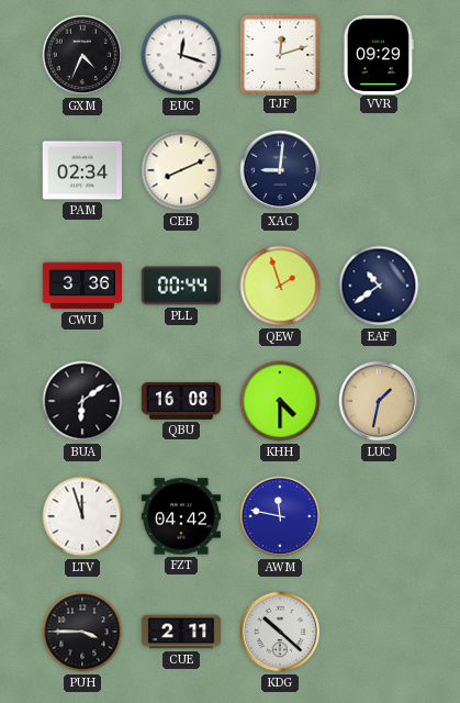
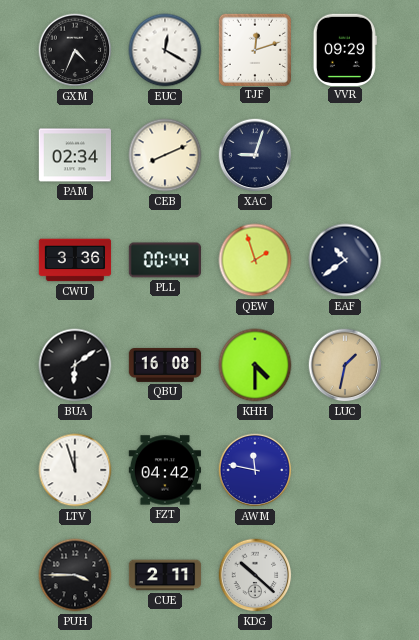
EUC: 12:18 -> 12:20
XAC: 9:01 -> 9:03
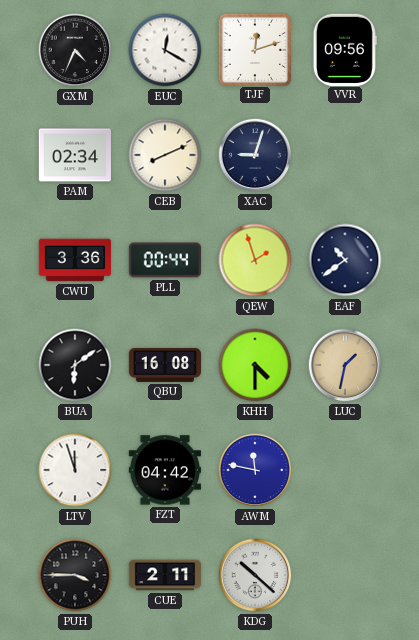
VVR: 09:29 -> 09:56
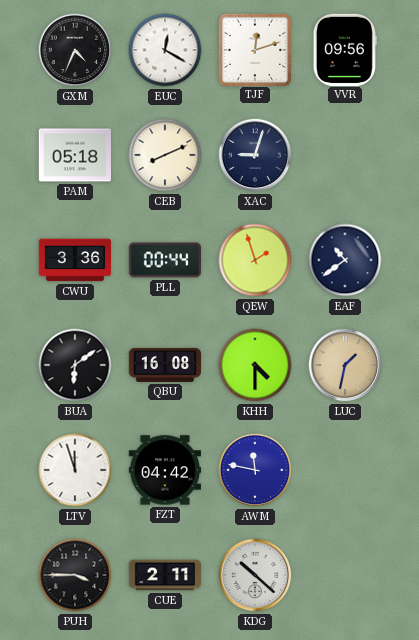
PAM: 02:34 -> 05:18
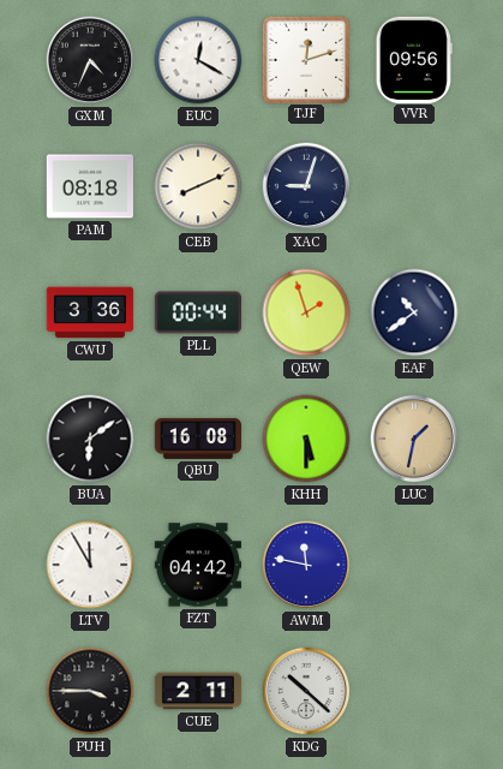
PAM: 05:18 -> 08:18
KHH: 4:30 -> 5:30
LTV: 11:57 -> 11:55
